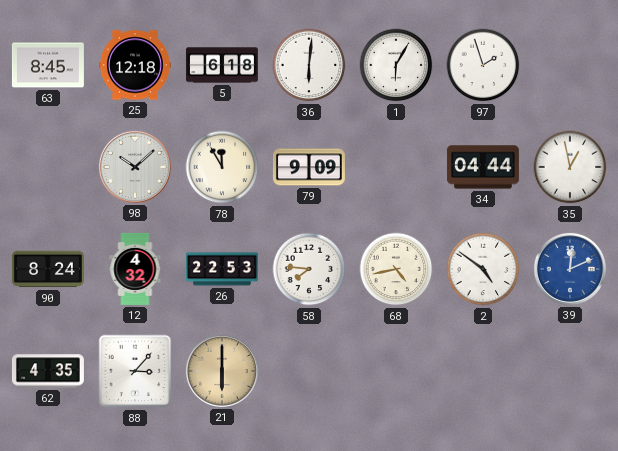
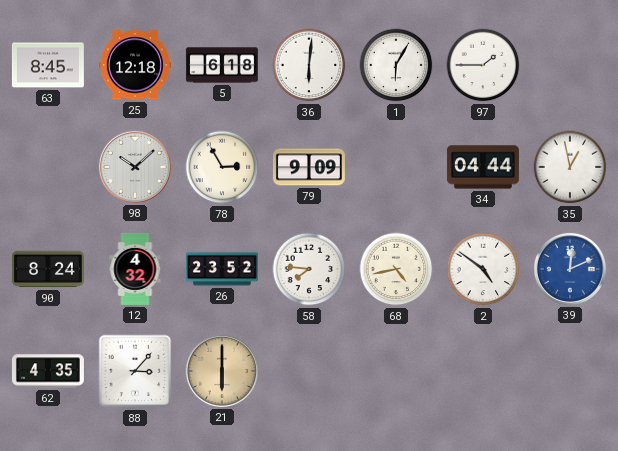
97: 1:57 -> 1:45
78: 11:55 -> 2:55
26: 22:53 -> 23:52
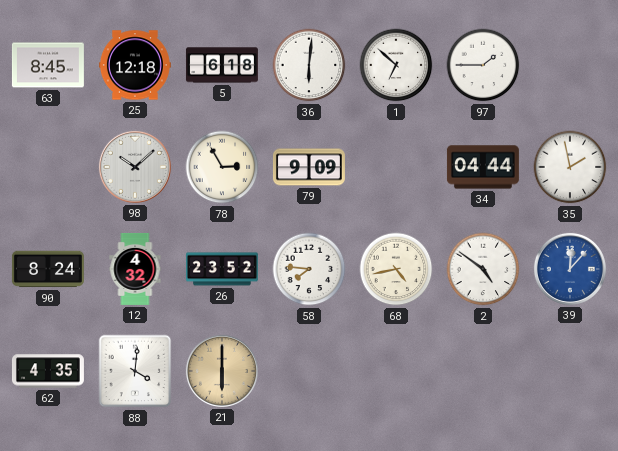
1: 6:05 -> 6:52
35: 12:58 -> 1:58
39: 12:11 -> 12:07
88: 3:07 -> 4:01
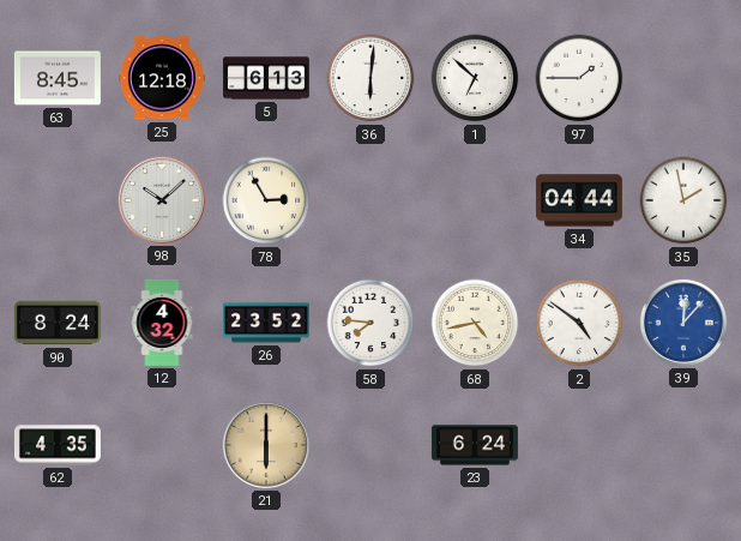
5: 6:18 -> 6:13
79: 9:09 -> none
88: 4:01 -> none
23: none -> 6:24
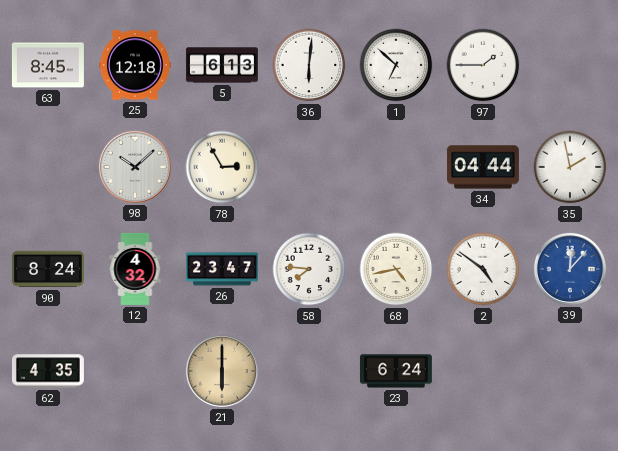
26: 23:52 -> 23:47
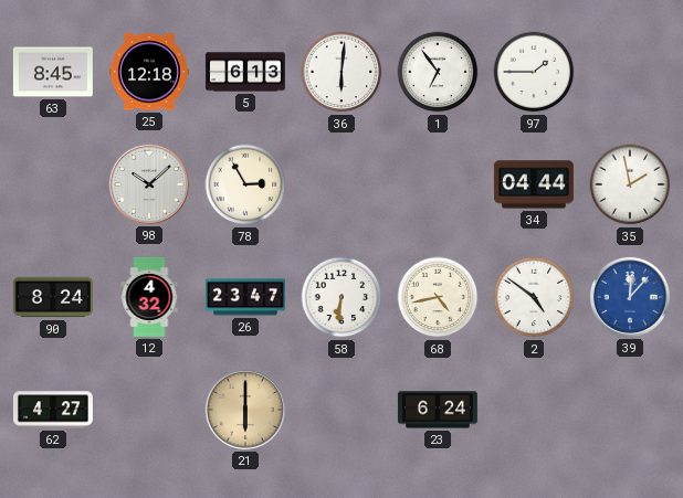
1: 6:52 -> 6:54
58: 7:46 -> 6:31
62: 4:35 -> 4:27
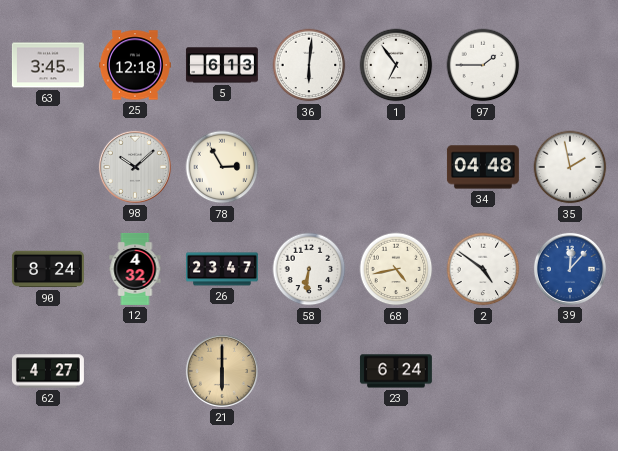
63: 8:45 -> 3:45
34: 04:44 -> 04:48
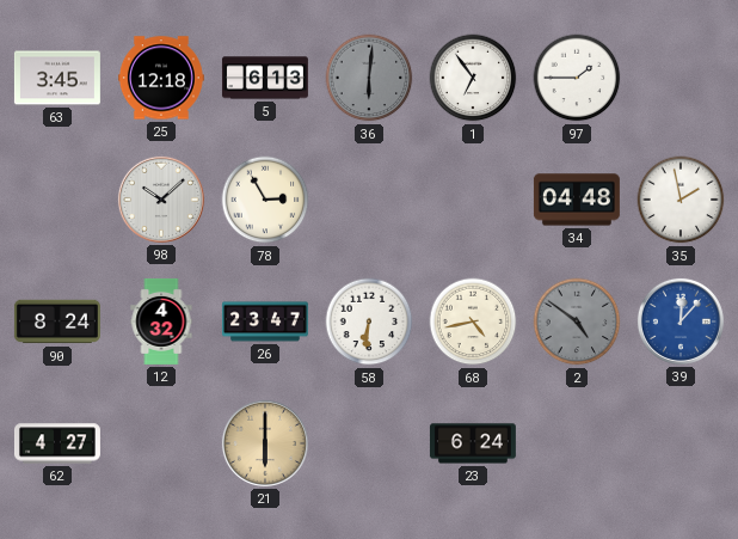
36 dial: white -> grey
2 dial: white -> grey
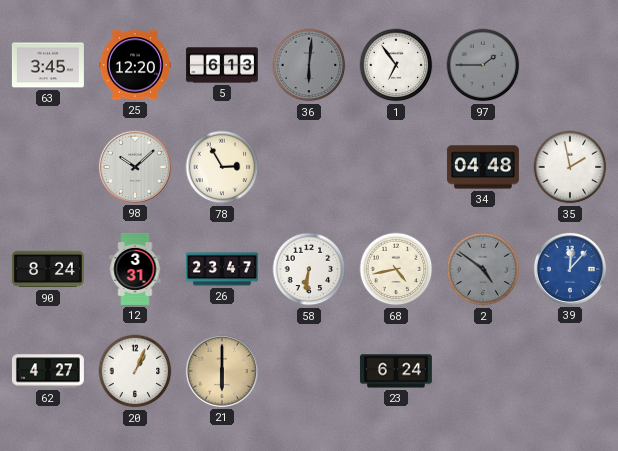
25: 12:18 -> 12:20
97 dial: white -> grey
12: 4:32 -> 3:31
20: none -> 1:04
